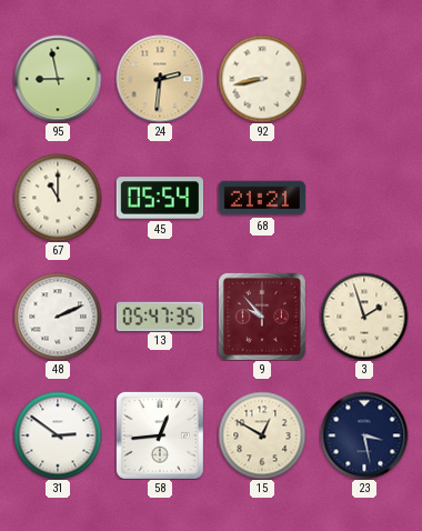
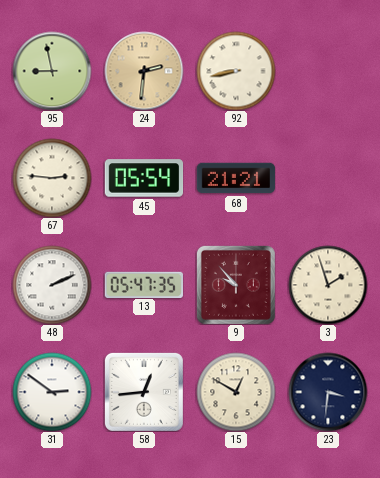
67: 11:00 -> 2:46
23: 3:28 -> 3:31
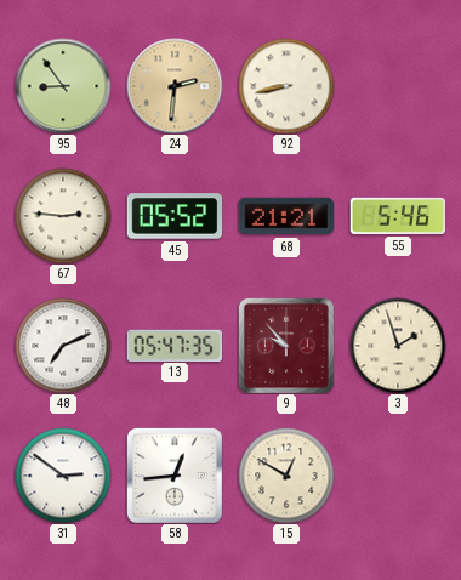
95: 8:58 -> 8:54
45: 05:54 -> 05:52
55: none -> 5:46
48: 2:11 -> 7:11
23: 3:31 -> none
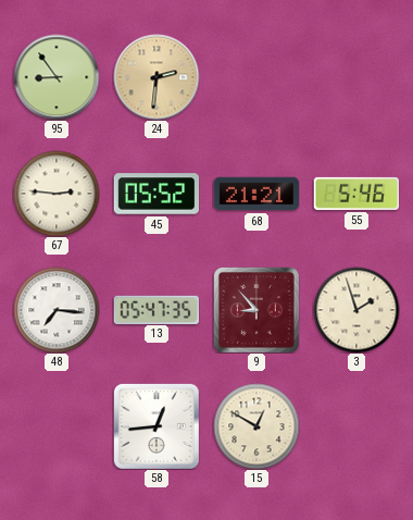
92: 8:43 -> none
48: 7:11 -> 7:16
9: 9:53 -> 8:53
31: 2:51 -> none
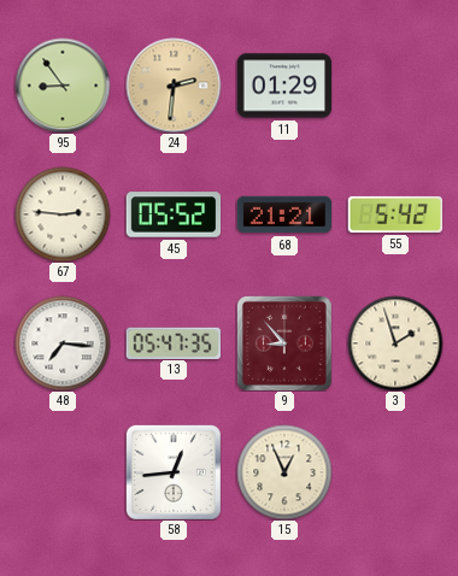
11: none -> 01:29
55: 5:46 -> 5:42
15: 12:50 -> 12:56
